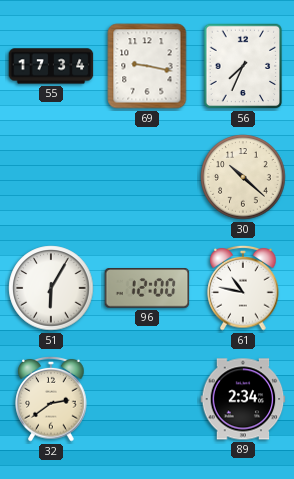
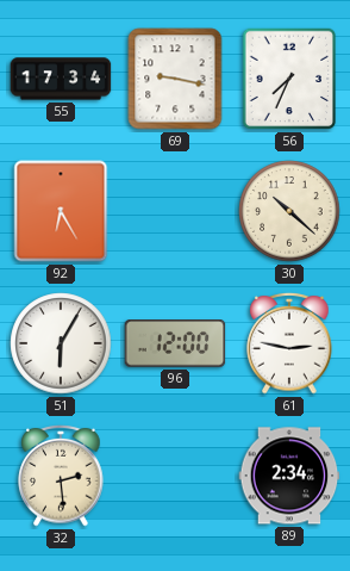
92: none -> 6:25
61: 10:47 -> 2:47
32: 2:39 -> 2:29
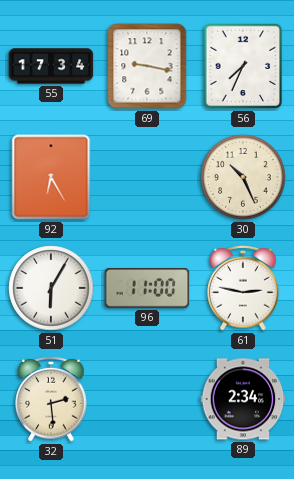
30: 10:22 -> 10:26
96: 12:00 -> 11:00
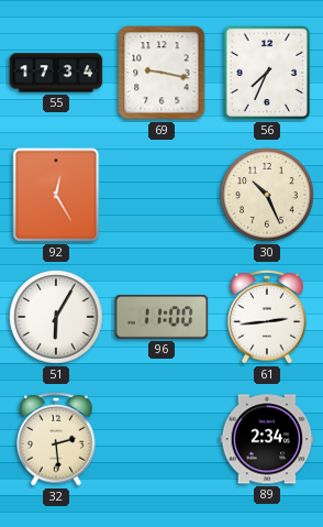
92: 6:25 -> 12:25
61: 2:47 -> 2:44
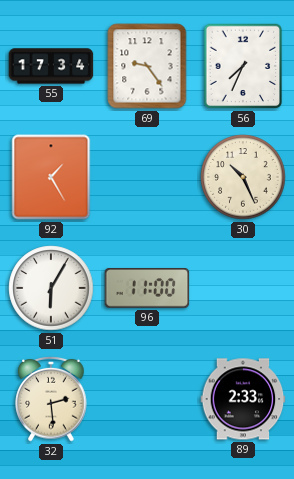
69: 9:17 -> 9:24
92: 12:25 -> 1:25
61: 2:44 -> none
89: 2:34 -> 2:33
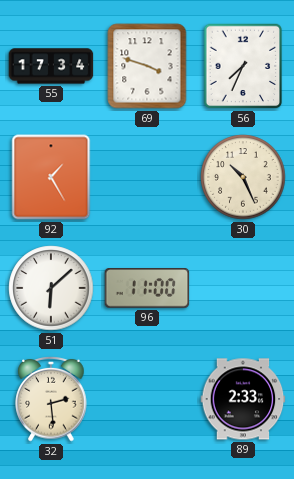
69: 9:24 -> 3:48
51: 6:05 -> 6:08
